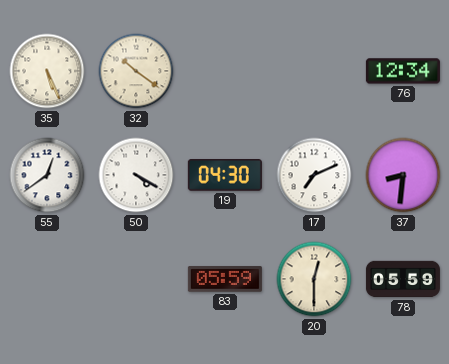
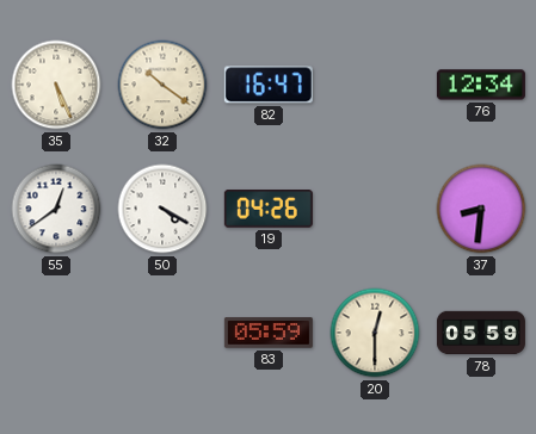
82: none -> 16:47
19: 04:30 -> 04:26
17: 7:11 -> none
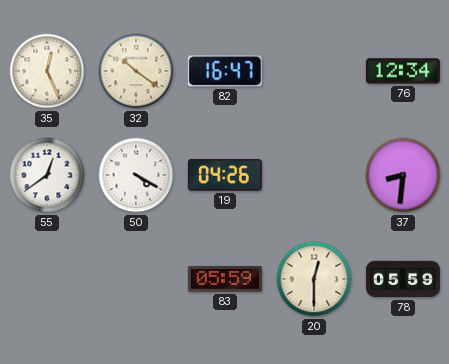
35: 5:26 -> 12:26
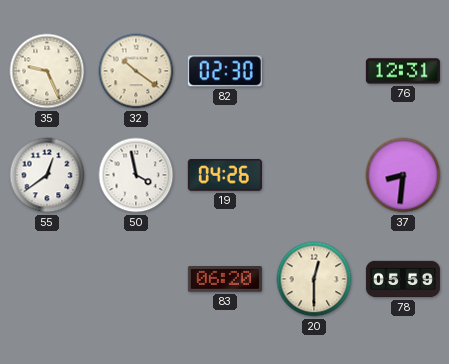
35: 12:26 -> 9:26
82: 16:47 -> 02:30
76: 12:34 -> 12:31
50: 4:20 -> 3:58
83: 05:59 -> 06:20
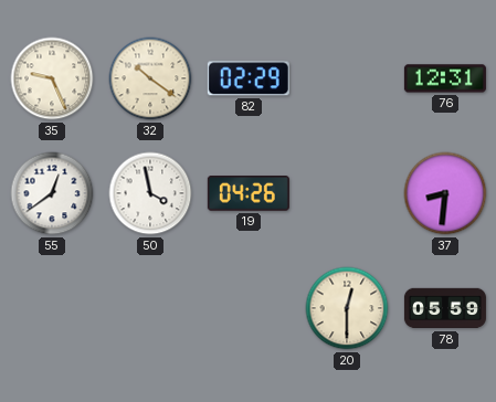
82: 02:30 -> 02:29
83: 06:20 -> none
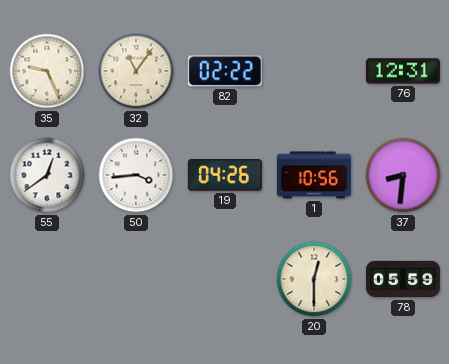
32: 10:21 -> 11:06
82: 02:29 -> 02:22
50: 3:58 -> 3:44
1: none -> 10:56
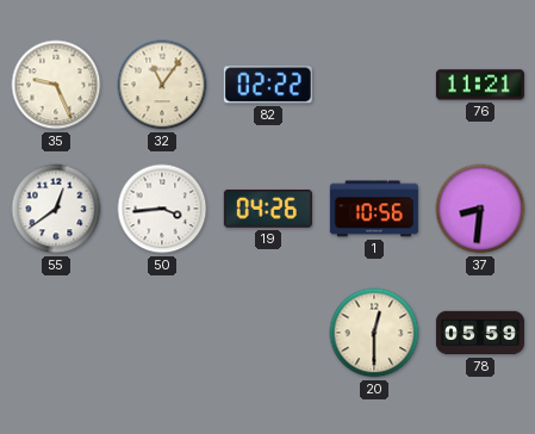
76: 12:31 -> 11:21
